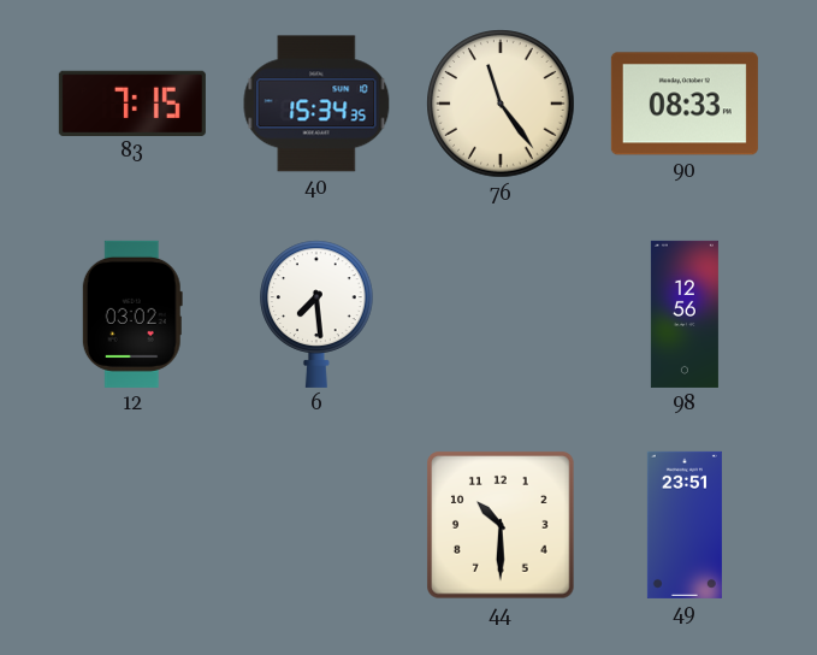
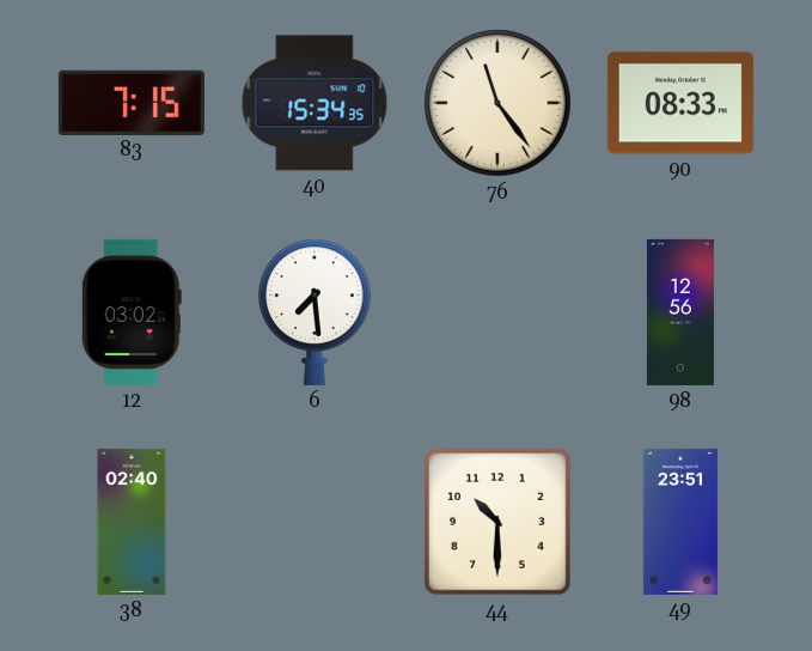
38: none -> 02:40
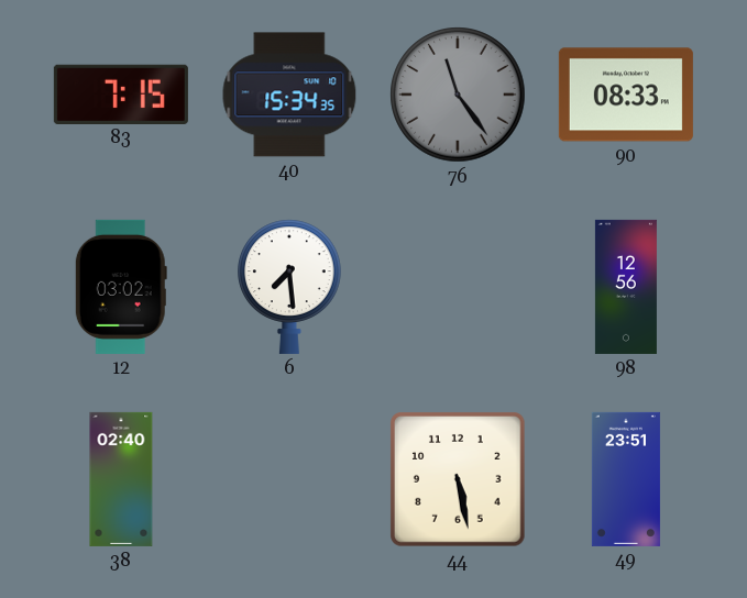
76 dial: cream -> grey
44: 10:30 -> 5:28
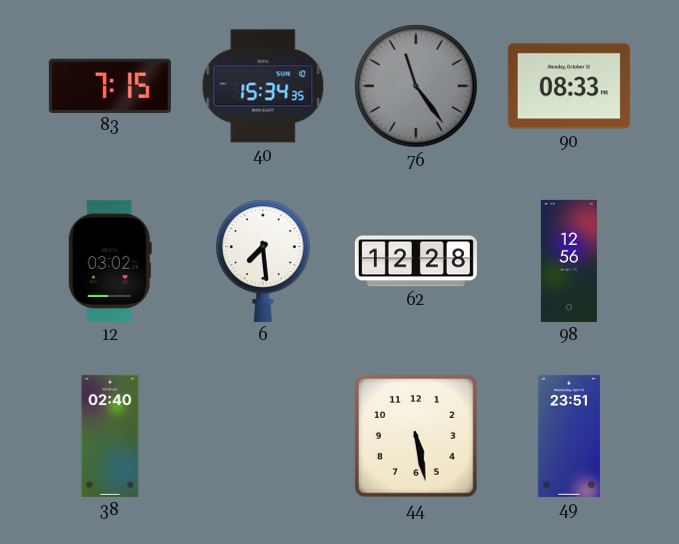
62: none -> 12:28
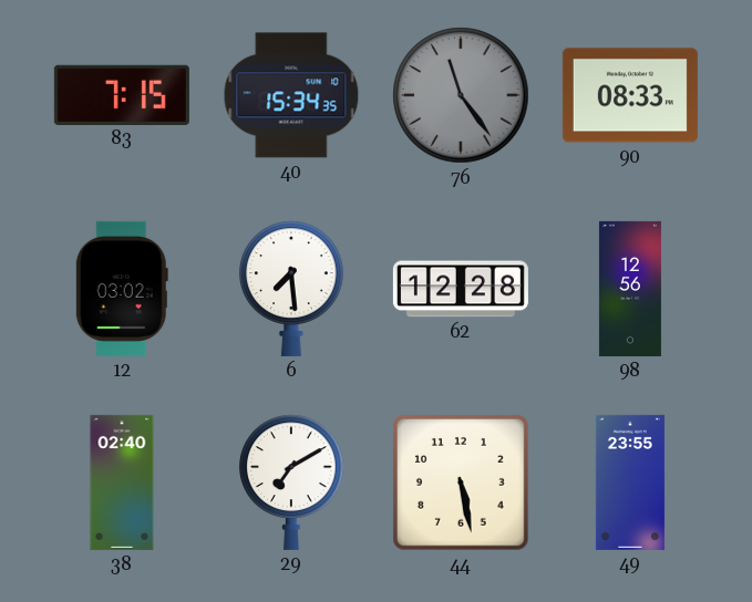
29: none -> 7:10
49: 23:51 -> 23:55
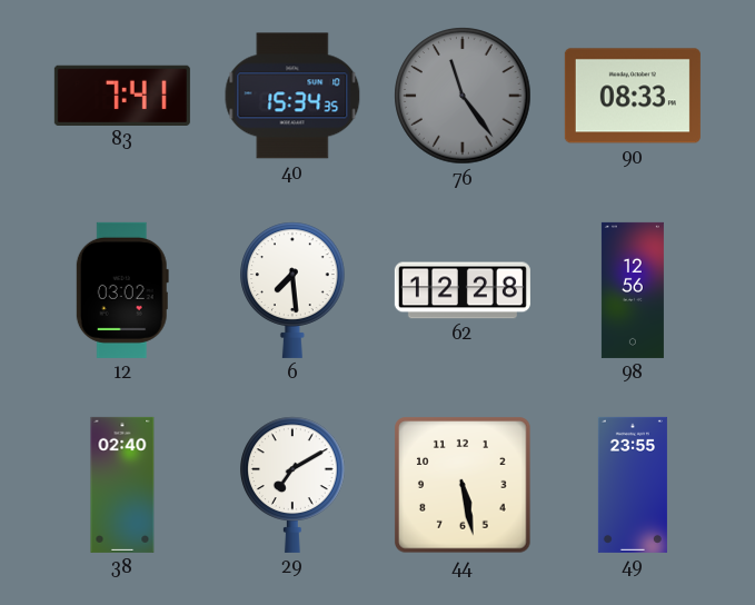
83: 7:15 -> 7:41
